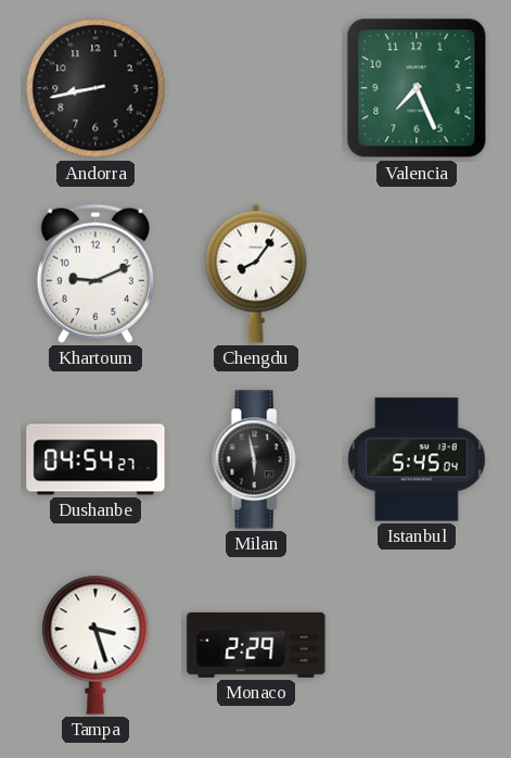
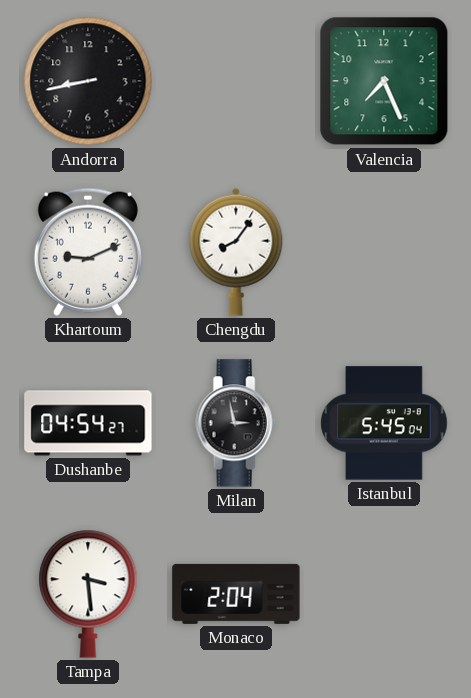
Milan: 5:58 -> 2:58
Tampa: 3:27 -> 3:29
Monaco: 2:29 -> 2:04
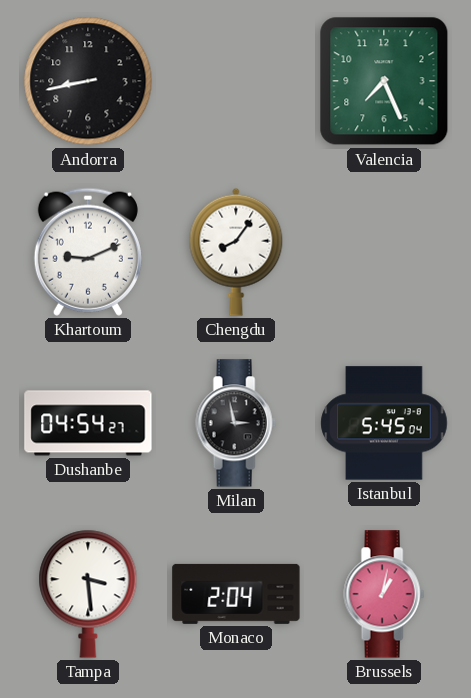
Brussels: none -> 1:02
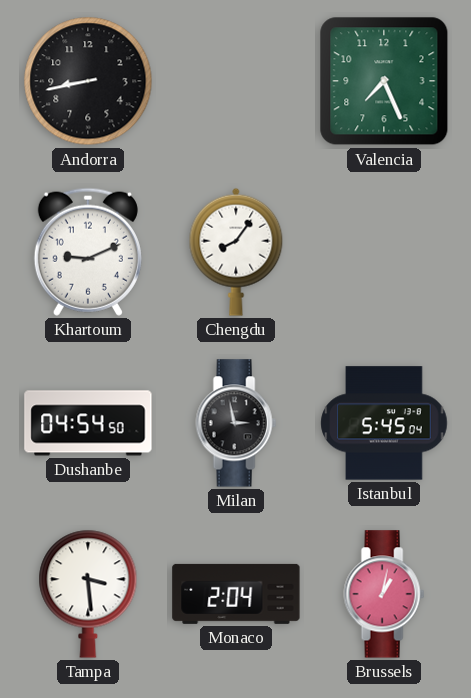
Dushanbe: 04:54:27 -> 04:54:50
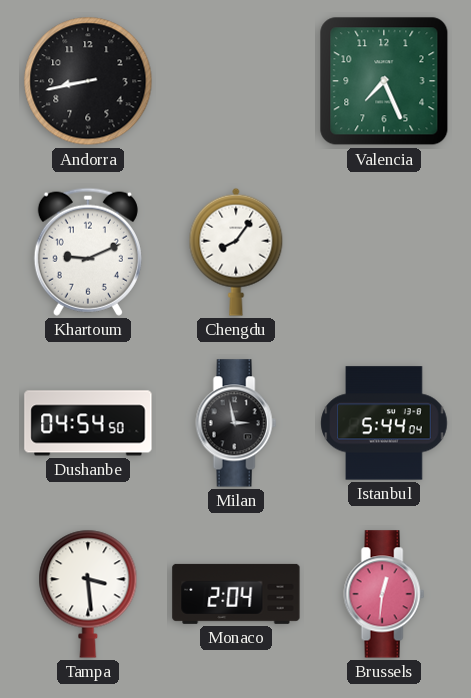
Istanbul: 5:45 -> 5:44
Brussels: 1:02 -> 12:31
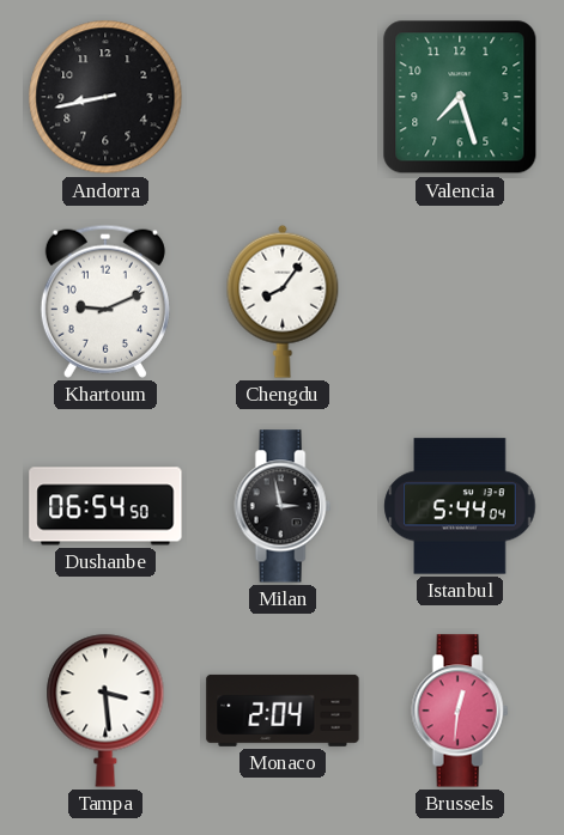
Valencia: 7:26 -> 7:27
Dushanbe: 04:54 -> 06:54
